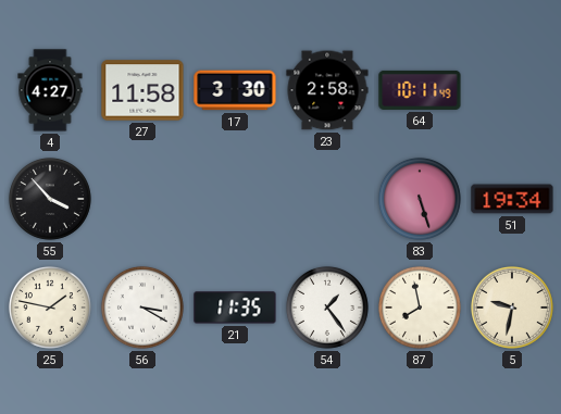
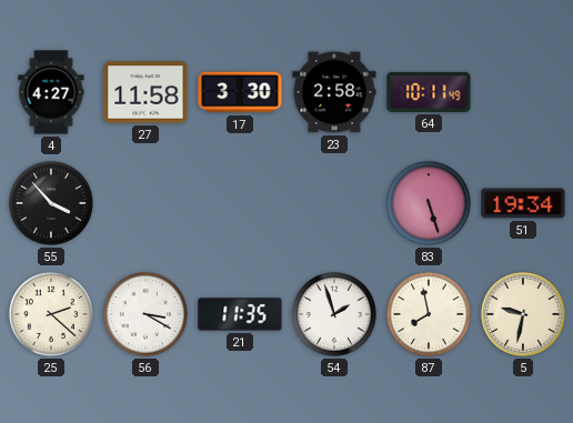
25: 1:47 -> 2:22
54: 1:24 -> 1:57
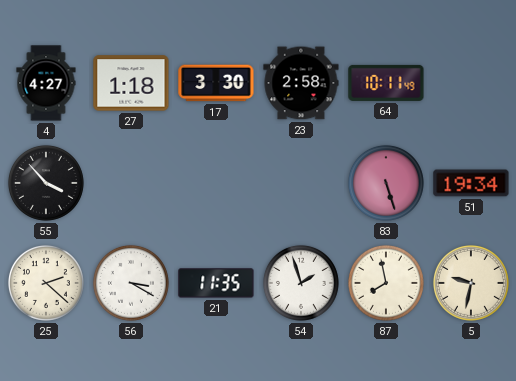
27: 11:58 -> 1:18
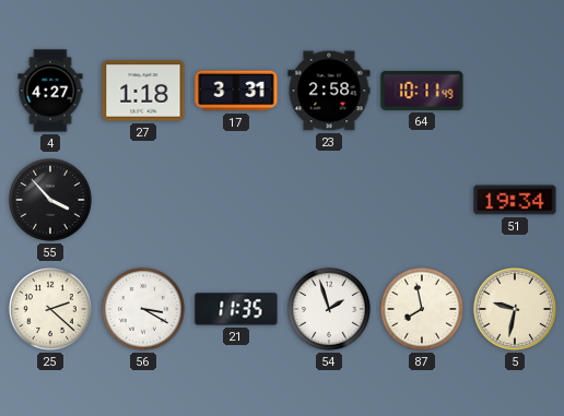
17: 3:30 -> 3:31
83: 5:27 -> none
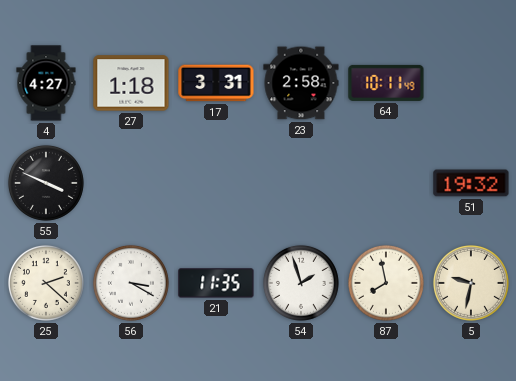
55: 3:53 -> 3:49
51: 19:34 -> 19:32
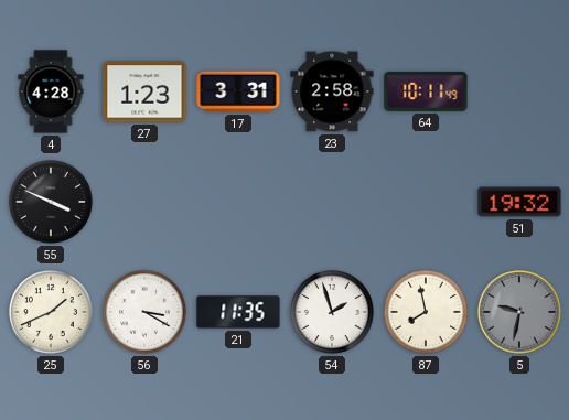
4: 4:27 -> 4:28
27: 1:18 -> 1:23
25: 2:22 -> 1:41
5 dial: cream -> grey
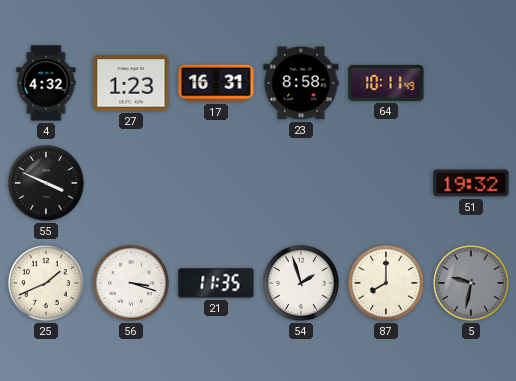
4: 4:28 -> 4:32
17: 3:31 -> 16:31
23: 2:58 -> 8:58
56: 3:20 -> 3:18
87: 7:58 -> 8:00
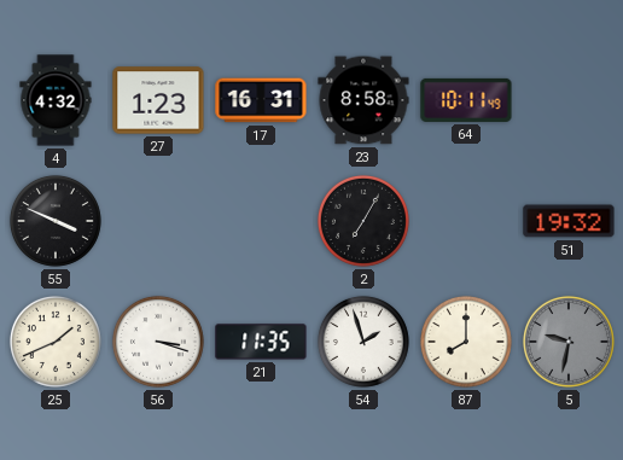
2: none -> 7:05
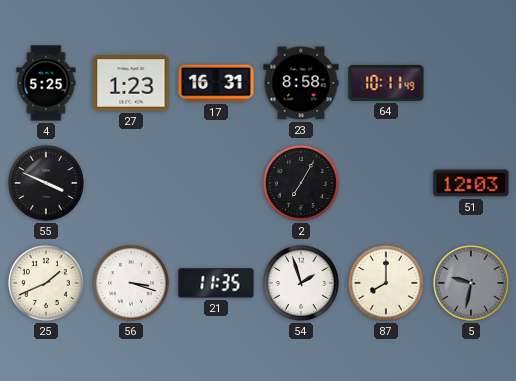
4: 4:32 -> 5:25
51: 19:32 -> 12:03
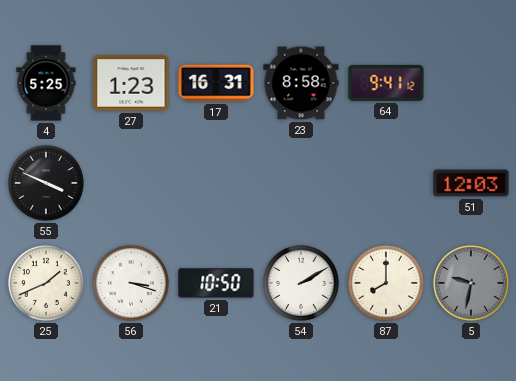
64: 10:11 -> 9:41
2: 7:05 -> none
21: 11:35 -> 10:50
54: 1:57 -> 2:10
